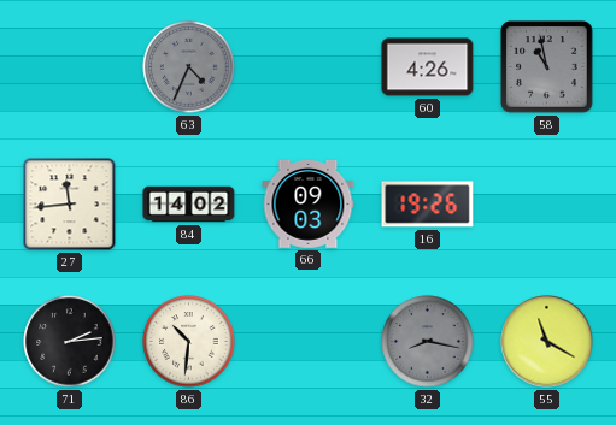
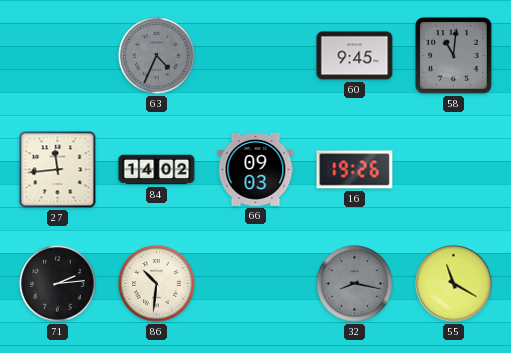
60: 4:26 -> 9:45
58: 10:58 -> 11:01
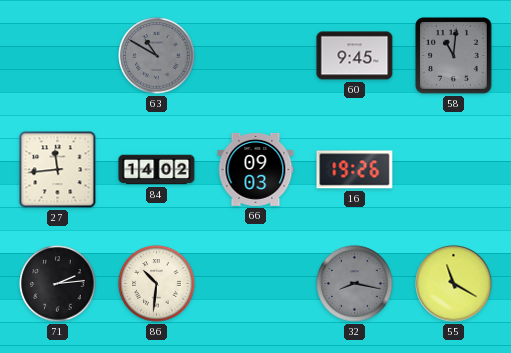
63: 4:34 -> 10:50
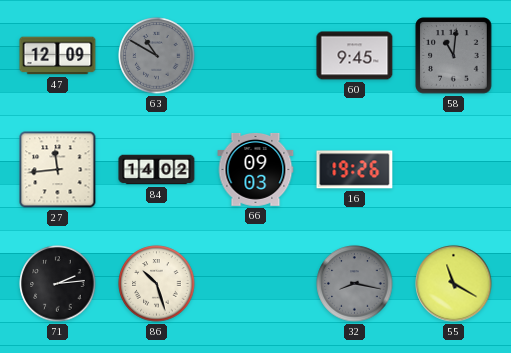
47: none -> 12:09
86: 10:31 -> 10:27
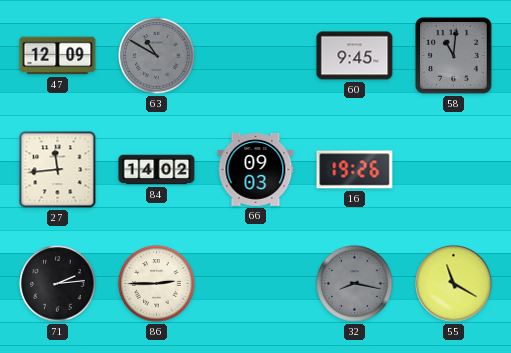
86: 10:27 -> 2:45
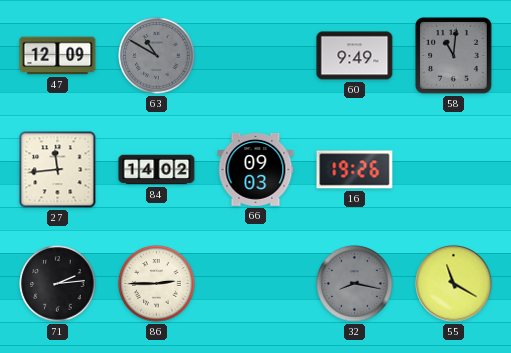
60: 9:45 -> 9:49
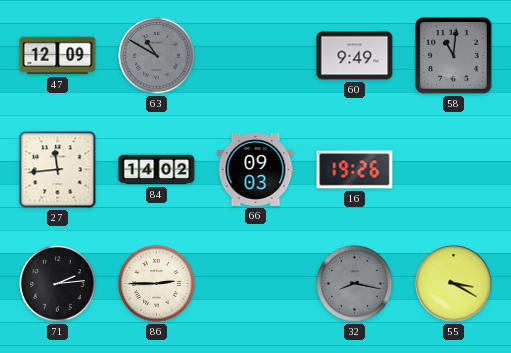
55: 11:20 -> 3:20
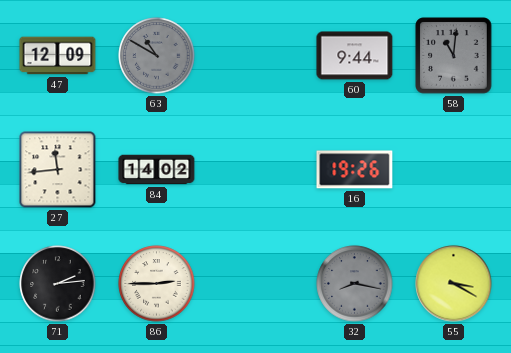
60: 9:49 -> 9:44
66: 09:03 -> none
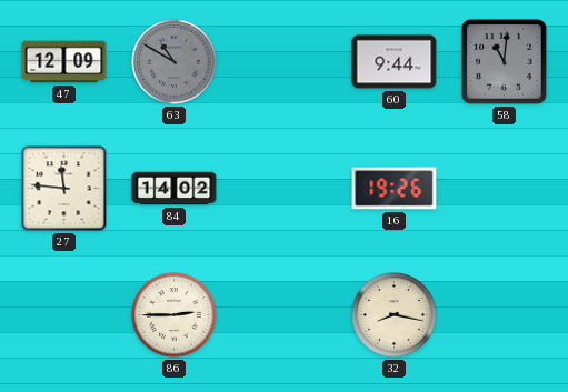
27: 11:44 -> 11:46
71: 2:14 -> none
32 dial: grey -> cream
55: 3:20 -> none
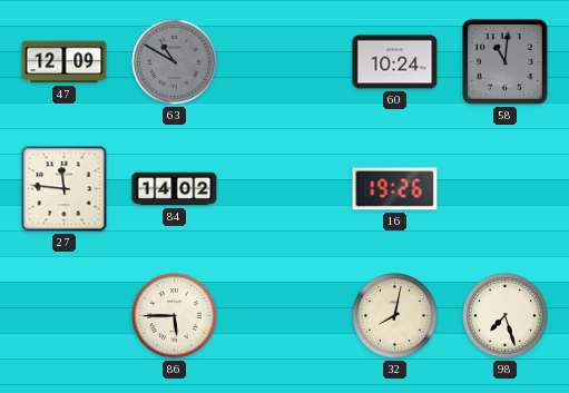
60: 9:44 -> 10:24
86: 2:45 -> 5:45
32: 8:17 -> 8:02
98: none -> 7:27
